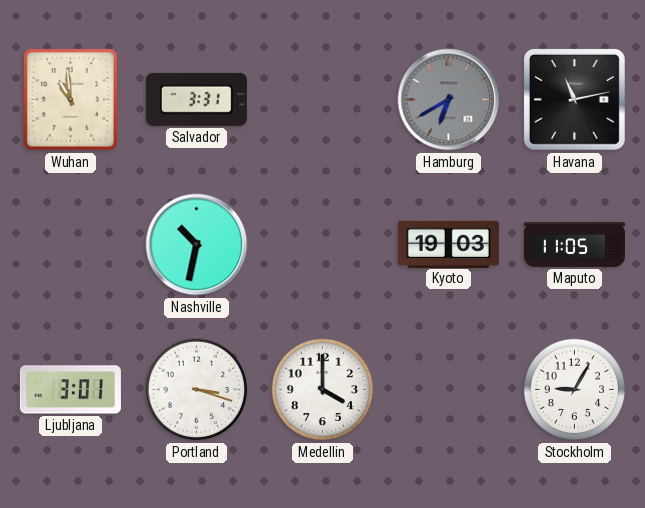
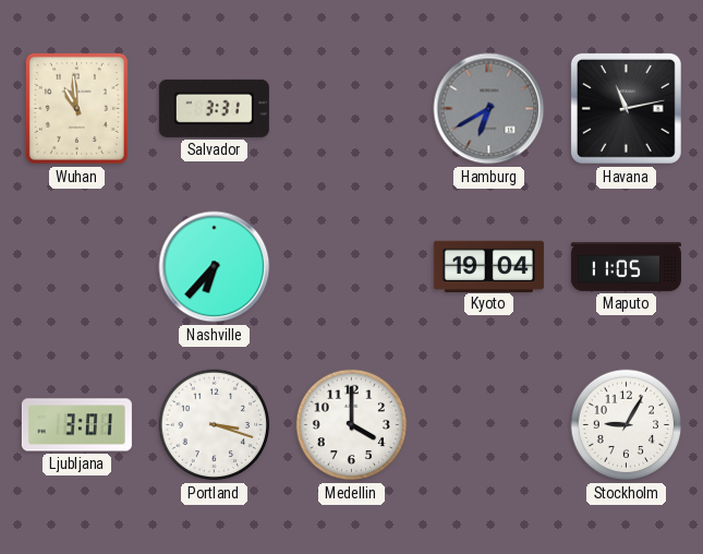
Nashville: 10:32 -> 6:37
Kyoto: 19:03 -> 19:04
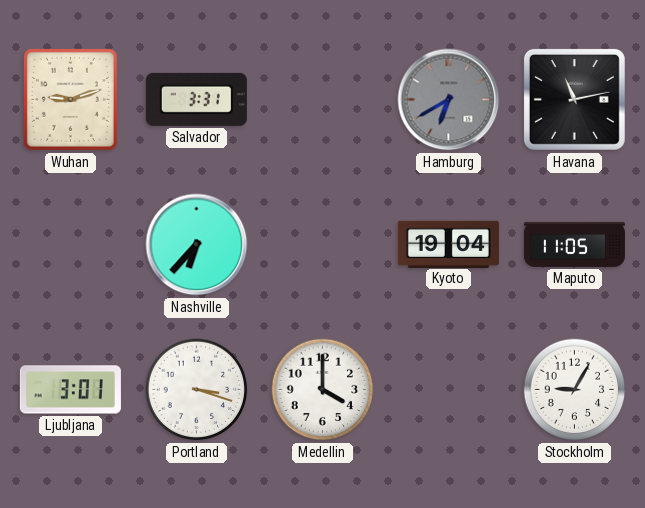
Wuhan: 10:59 -> 9:12
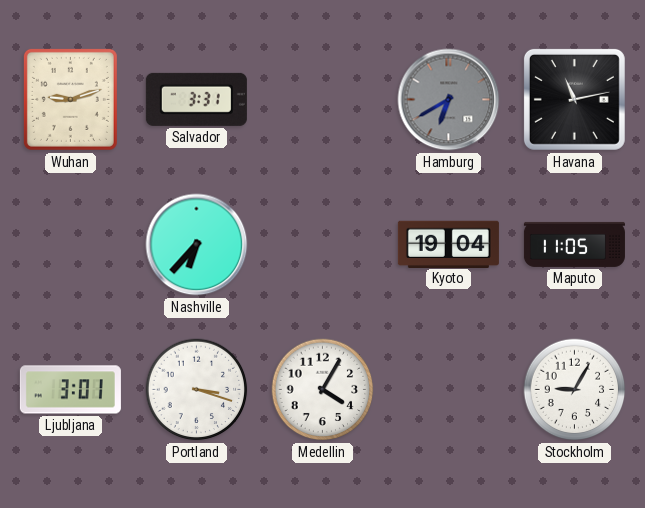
Medellin: 4:00 -> 4:05
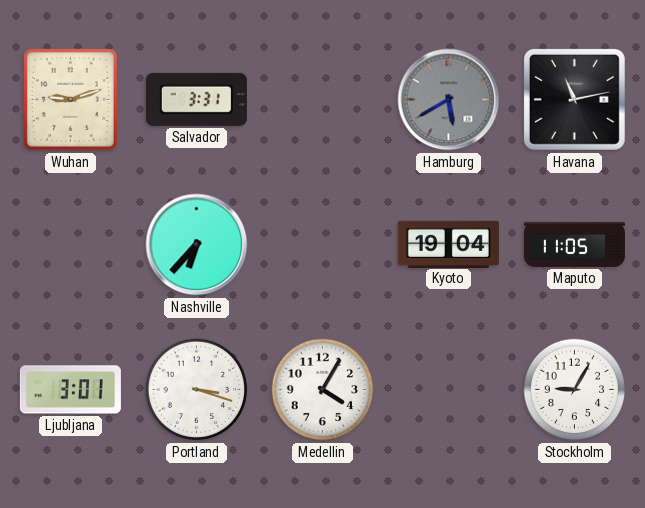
Hamburg: 6:40 -> 5:40
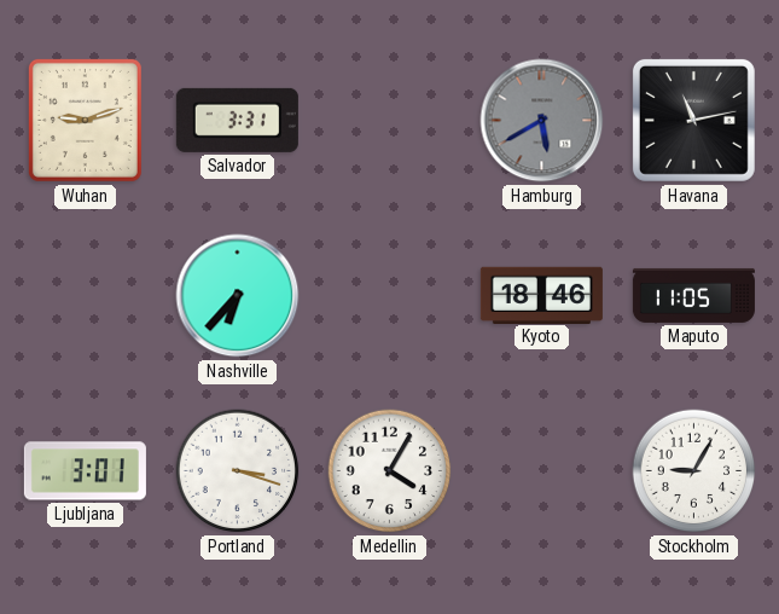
Kyoto: 19:04 -> 18:46
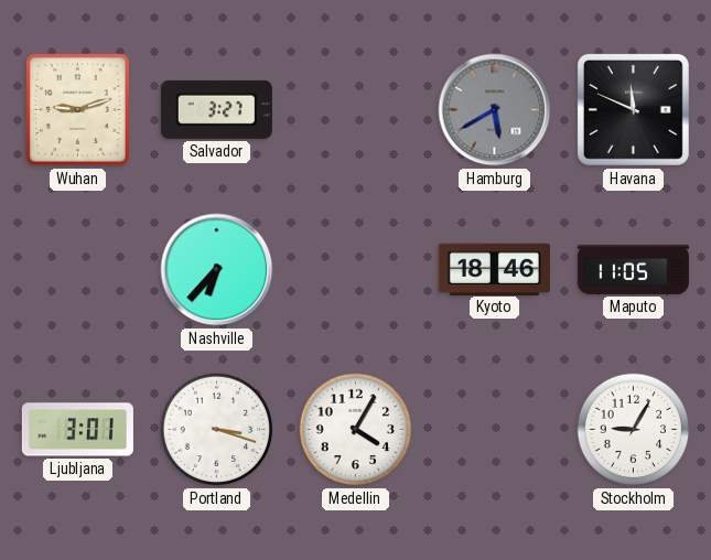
Salvador: 3:31 -> 3:27
Havana: 11:13 -> 11:49
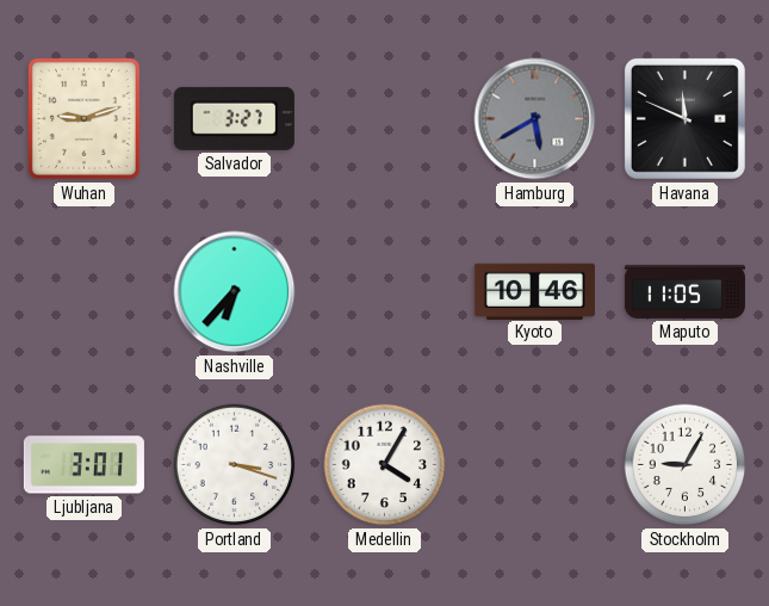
Kyoto: 18:46 -> 10:46
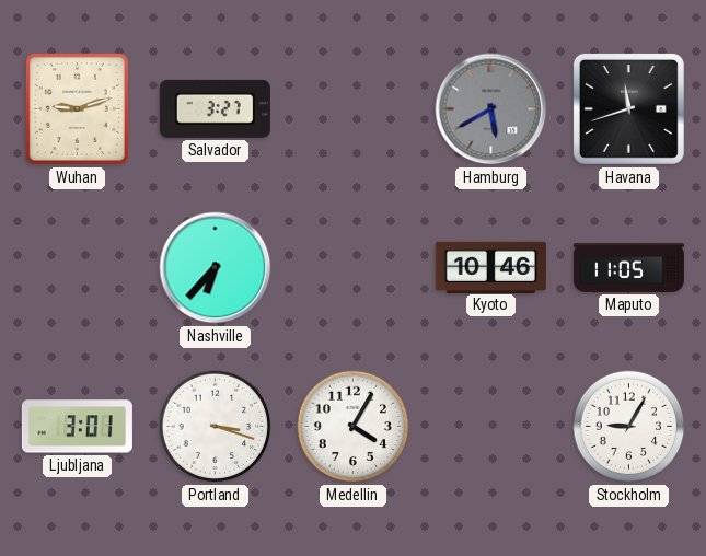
Havana: 11:49 -> 11:42
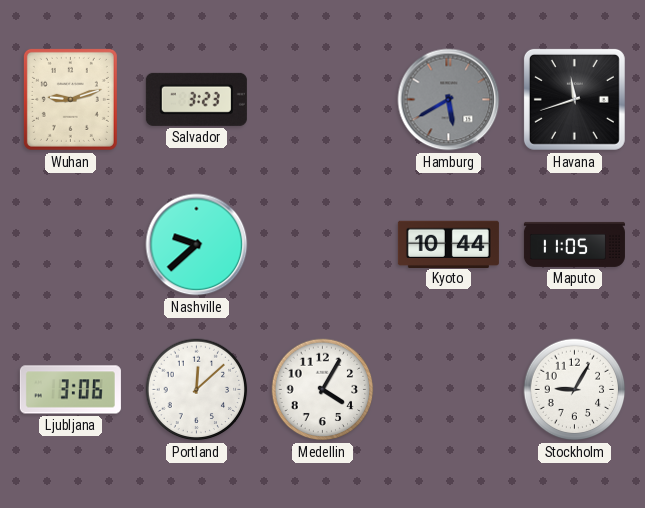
Salvador: 3:27 -> 3:23
Nashville: 6:37 -> 9:38
Kyoto: 10:46 -> 10:44
Ljubljana: 3:01 -> 3:06
Portland: 3:18 -> 12:08
